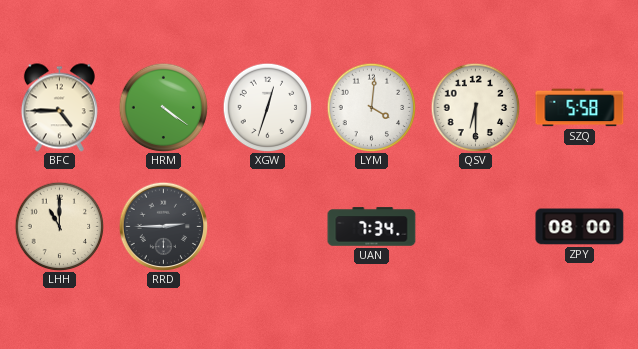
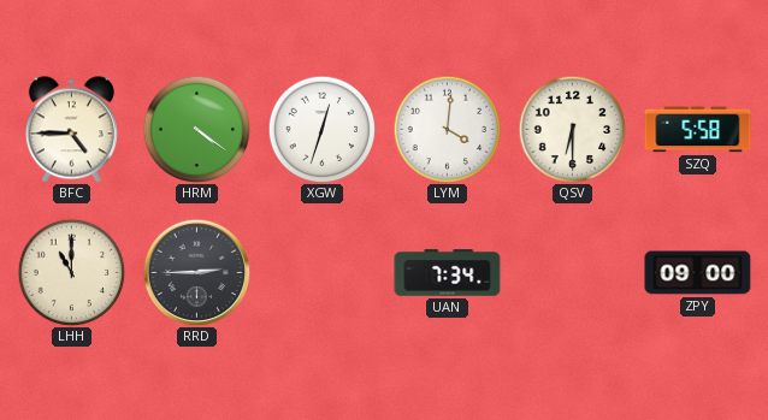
ZPY: 08:00 -> 09:00
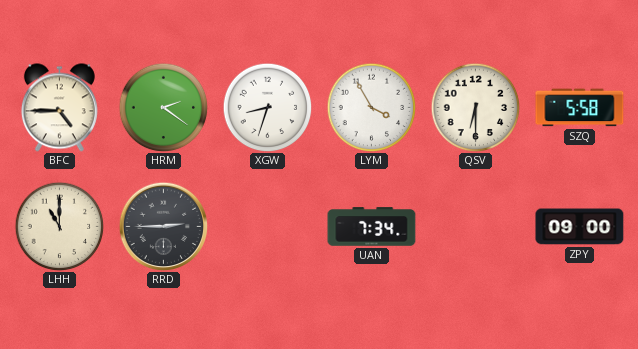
HRM: 4:21 -> 2:21
XGW: 12:33 -> 8:33
LYM: 4:01 -> 3:55
